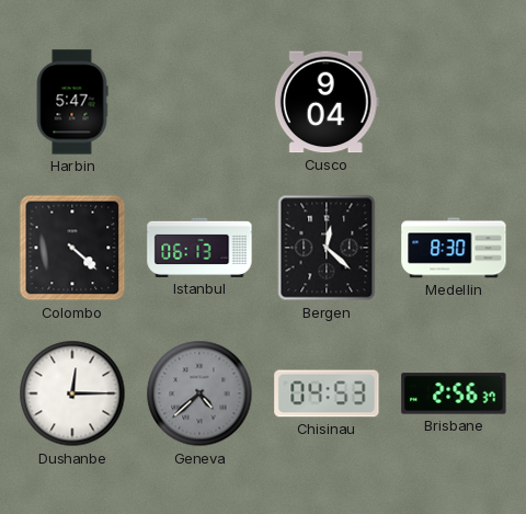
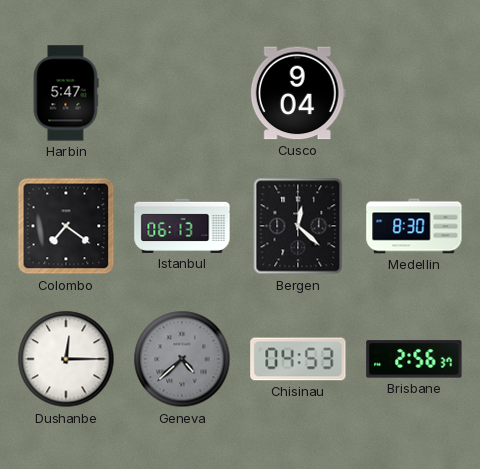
Colombo: 4:22 -> 7:21
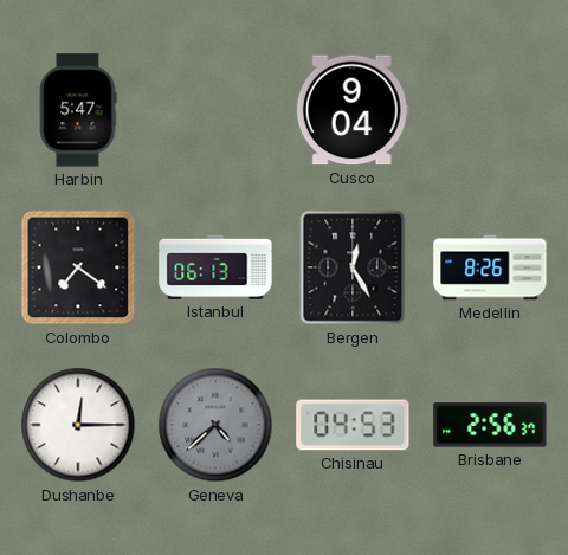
Bergen: 12:22 -> 12:25
Medellin: 8:30 -> 8:26
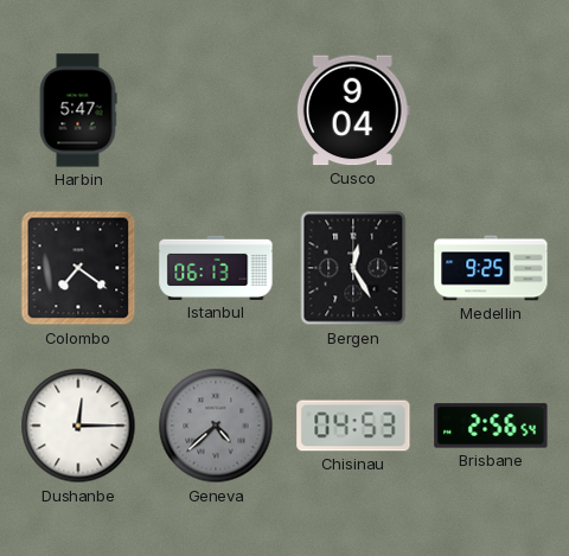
Medellin: 8:26 -> 9:25
Brisbane: 2:56:37 -> 2:56:54
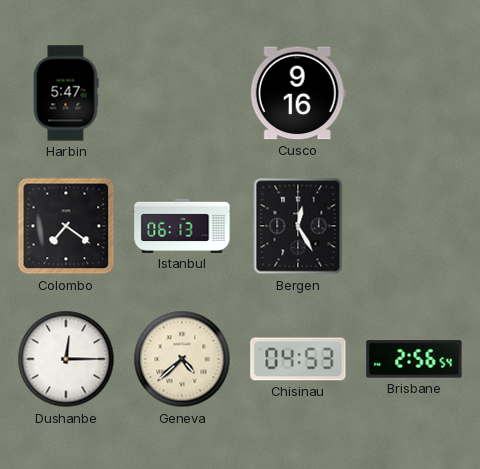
Cusco: 9:04 -> 9:16
Medellin: 9:25 -> none
Geneva dial: grey -> cream
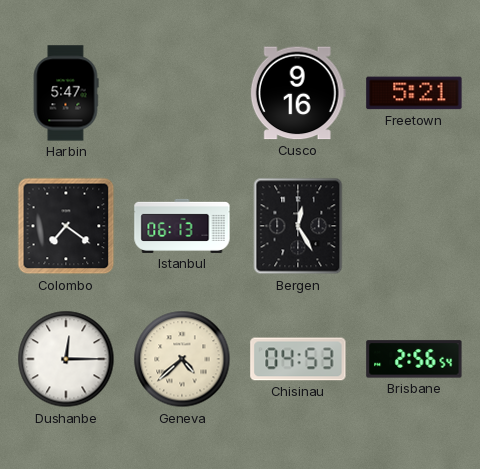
Freetown: none -> 5:21
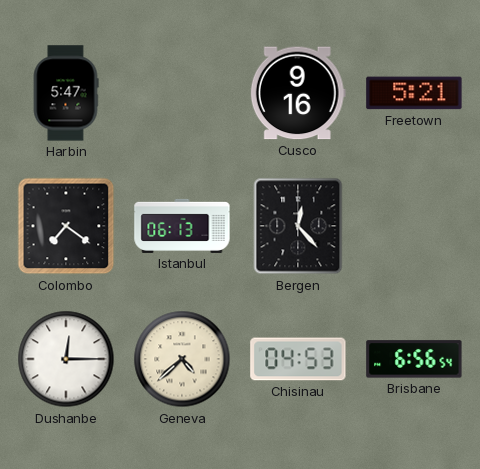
Bergen: 12:25 -> 12:23
Brisbane: 2:56 -> 6:56
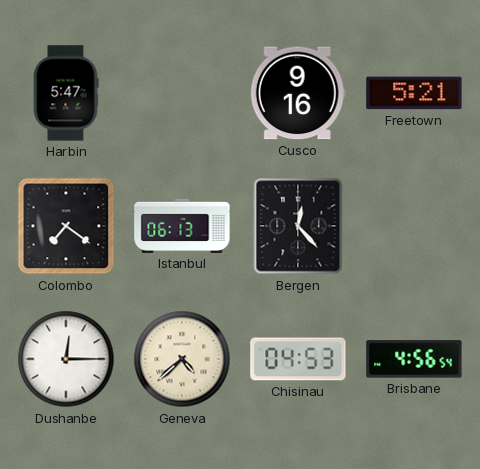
Brisbane: 6:56 -> 4:56
